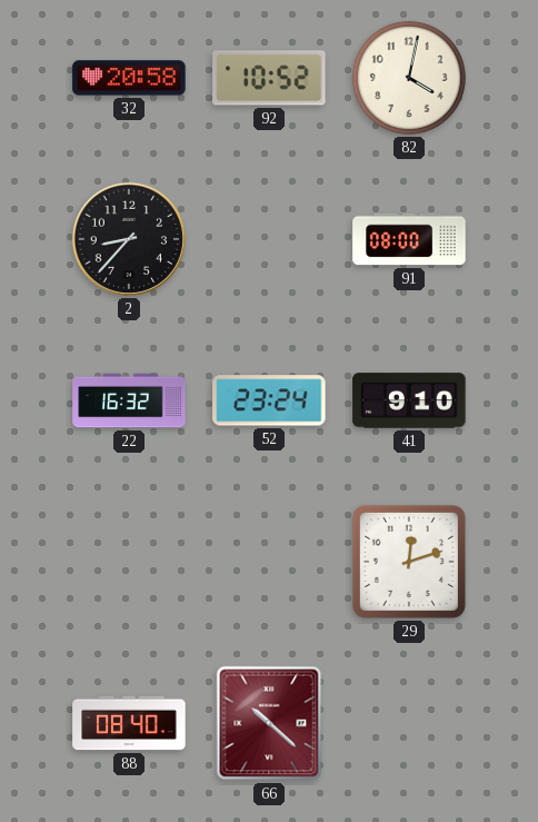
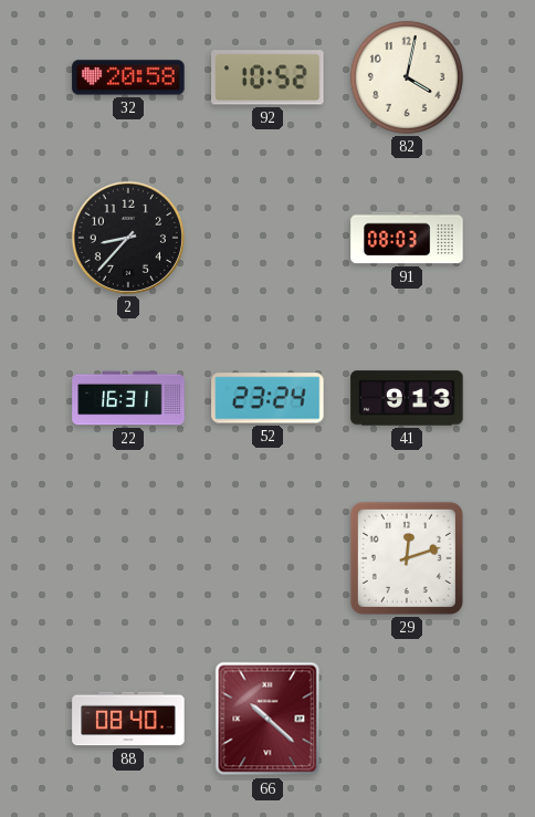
91: 08:00 -> 08:03
22: 16:32 -> 16:31
41: 9:10 -> 9:13
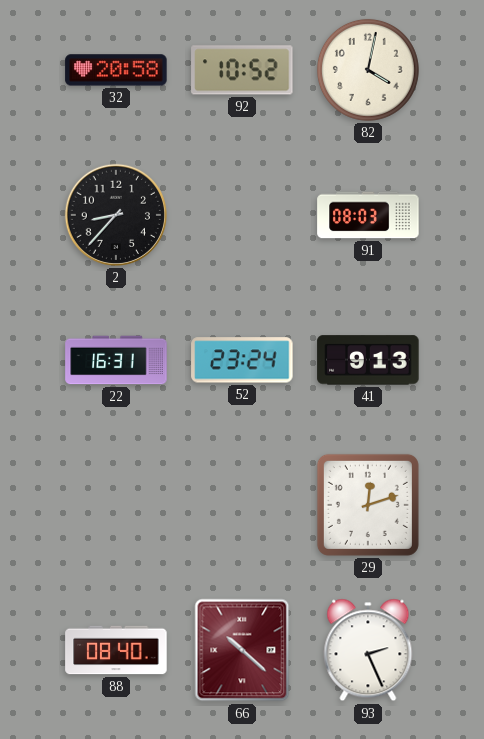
93: none -> 2:26
